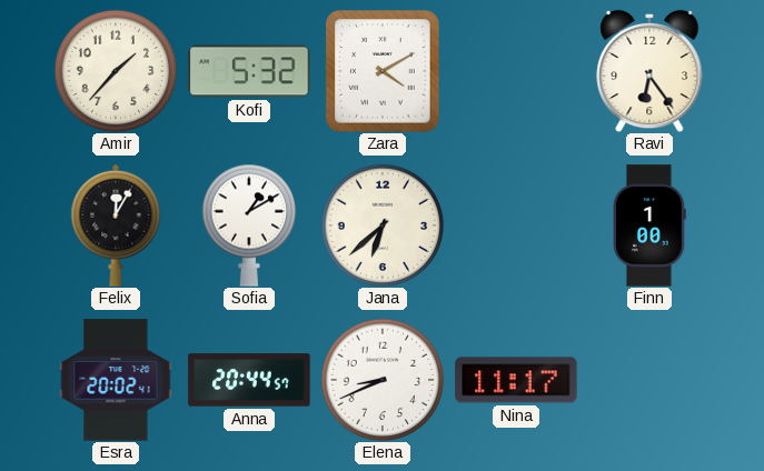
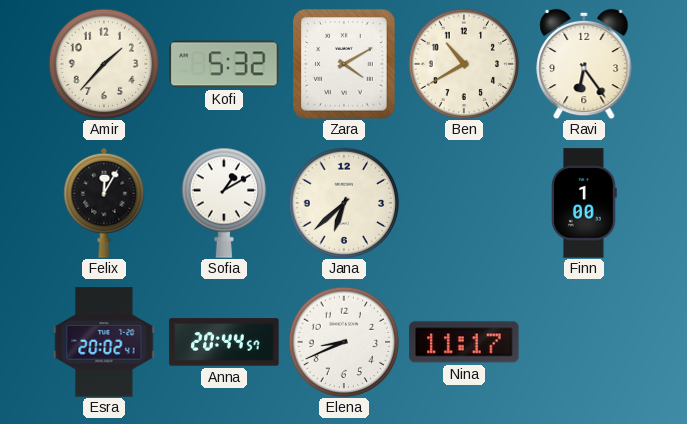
Ben: none -> 10:40
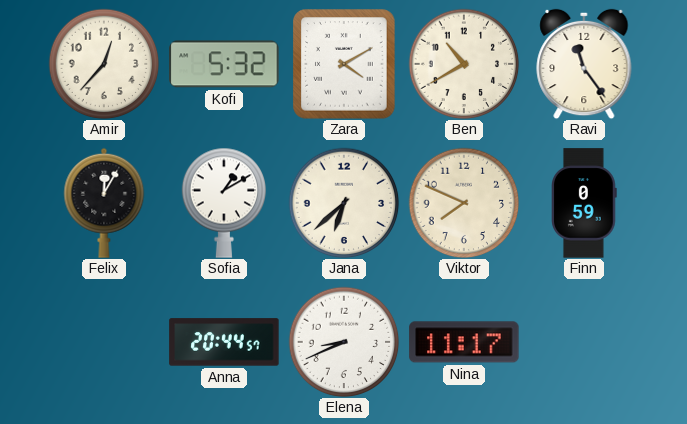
Amir: 1:37 -> 12:37
Ravi: 6:24 -> 11:24
Viktor: none -> 7:49
Finn: 1:00 -> 0:59
Esra: 20:02 -> none
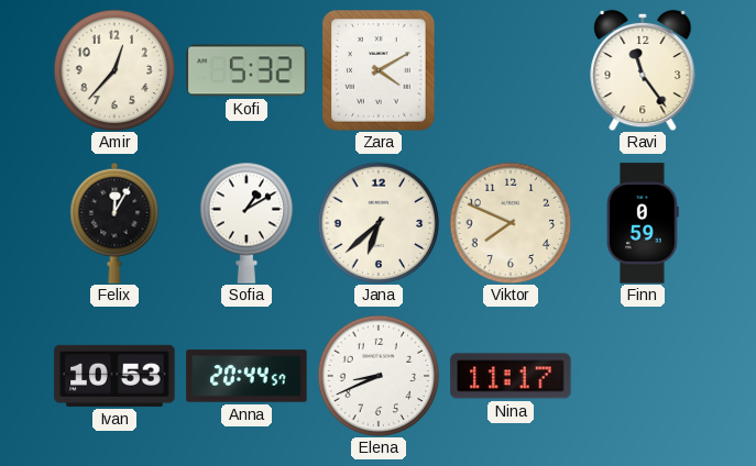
Ben: 10:40 -> none
Ivan: none -> 10:53
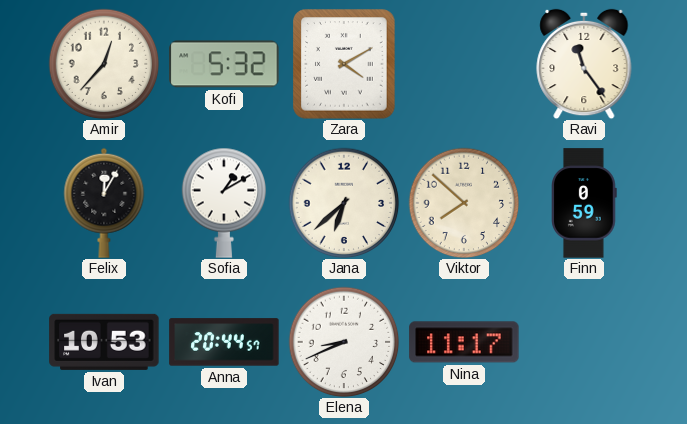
Viktor: 7:49 -> 7:52
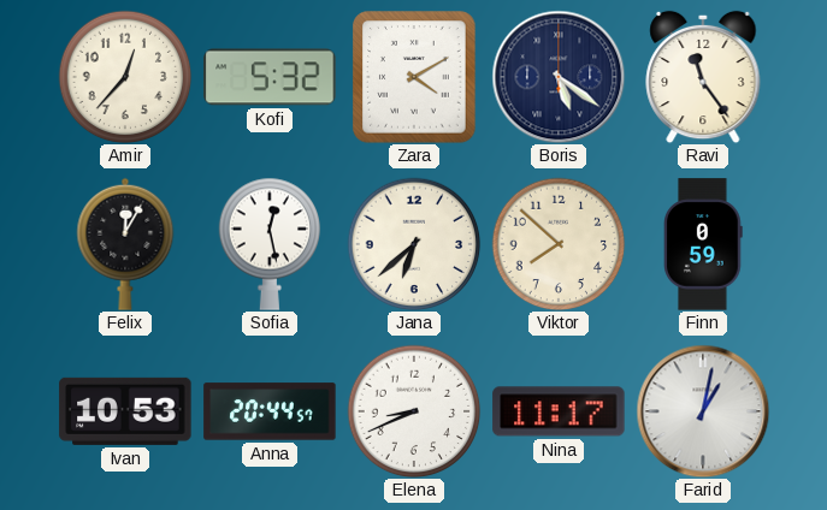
Boris: none -> 5:21
Sofia: 1:10 -> 12:28
Farid: none -> 1:02
